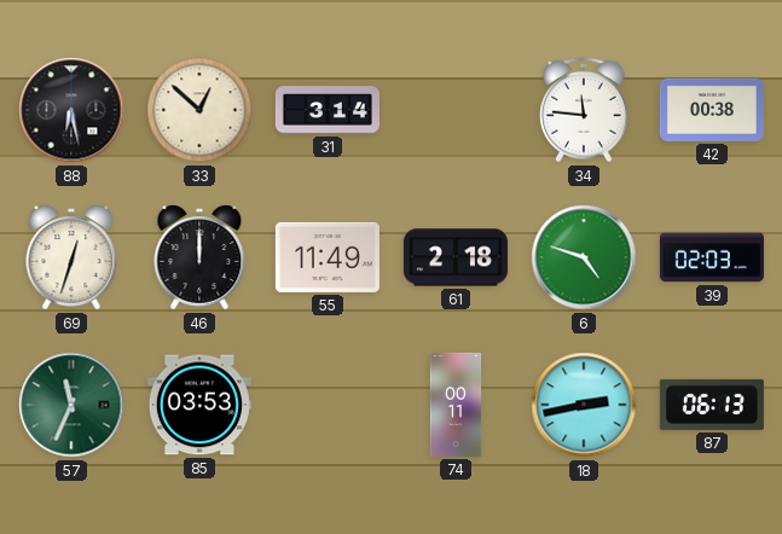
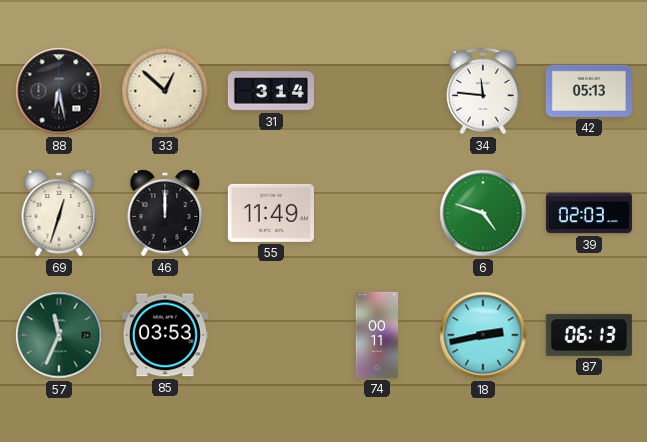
42: 00:38 -> 05:13
61: 2:18 -> none
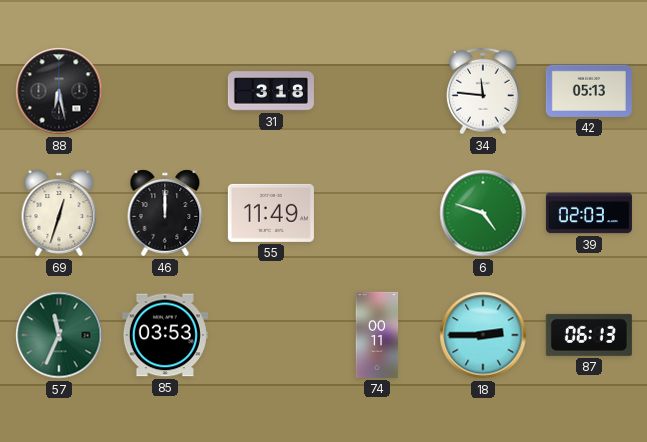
33: 12:52 -> none
31: 3:14 -> 3:18
18: 2:43 -> 2:45
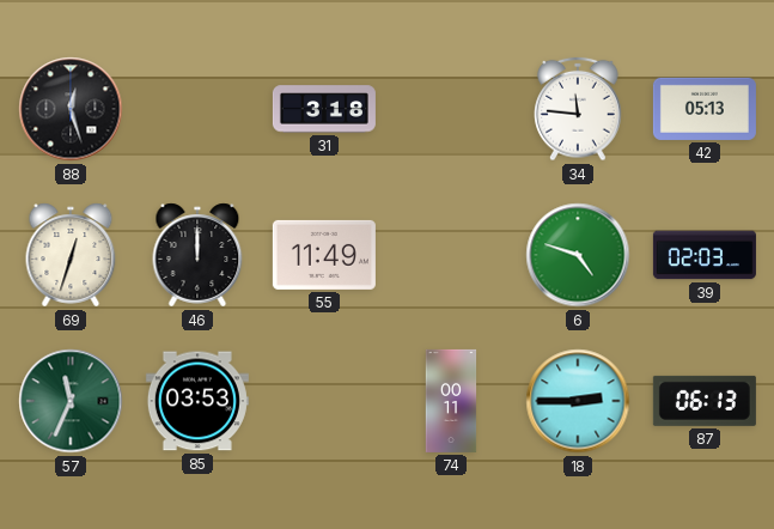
88: 6:28 -> 12:27
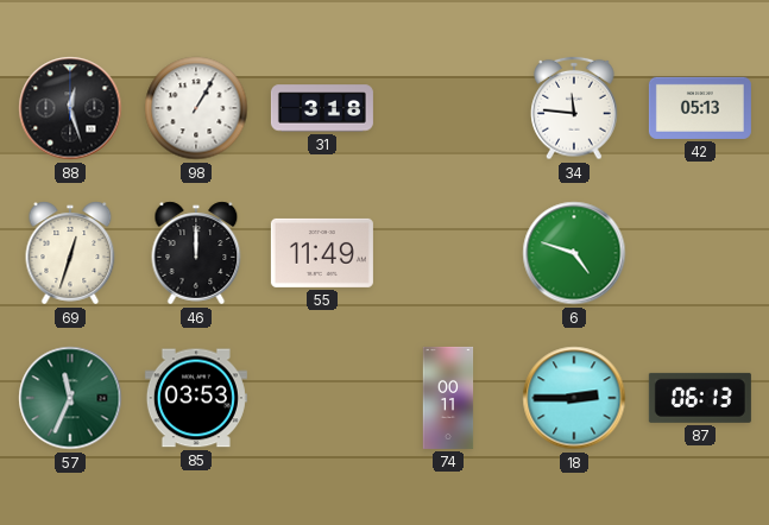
98: none -> 1:05
39: 02:03 -> none
